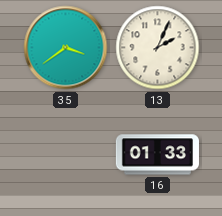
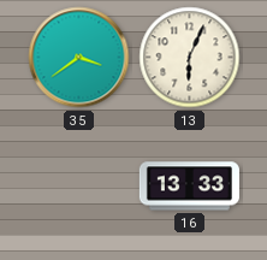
13: 2:04 -> 6:04
16: 01:33 -> 13:33
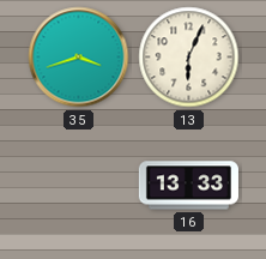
35: 3:39 -> 3:42
